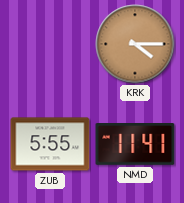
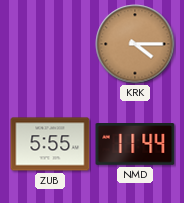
NMD: 11:41 -> 11:44
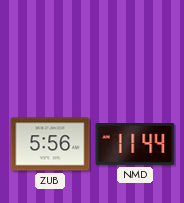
KRK: 4:15 -> none
ZUB: 5:55 -> 5:56
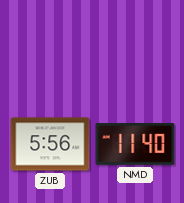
NMD: 11:44 -> 11:40
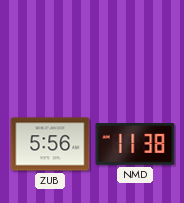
NMD: 11:40 -> 11:38
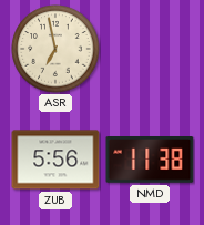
ASR: none -> 6:58
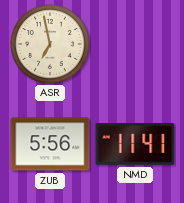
NMD: 11:38 -> 11:41
